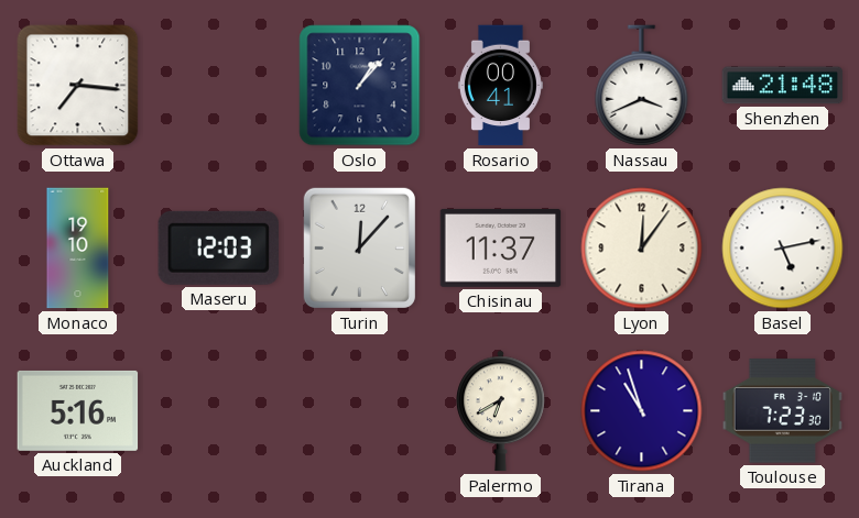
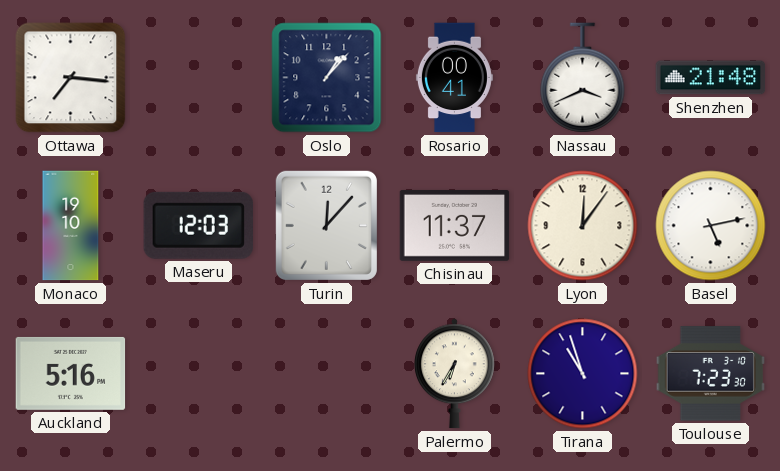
Palermo: 6:40 -> 6:35
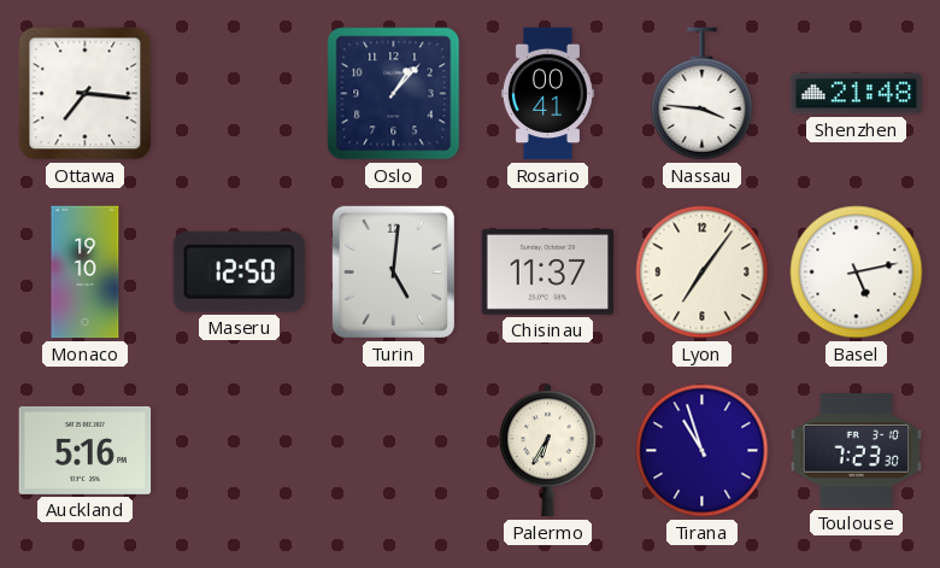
Nassau: 3:41 -> 3:46
Maseru: 12:03 -> 12:50
Turin: 12:07 -> 5:01
Lyon: 12:06 -> 7:06
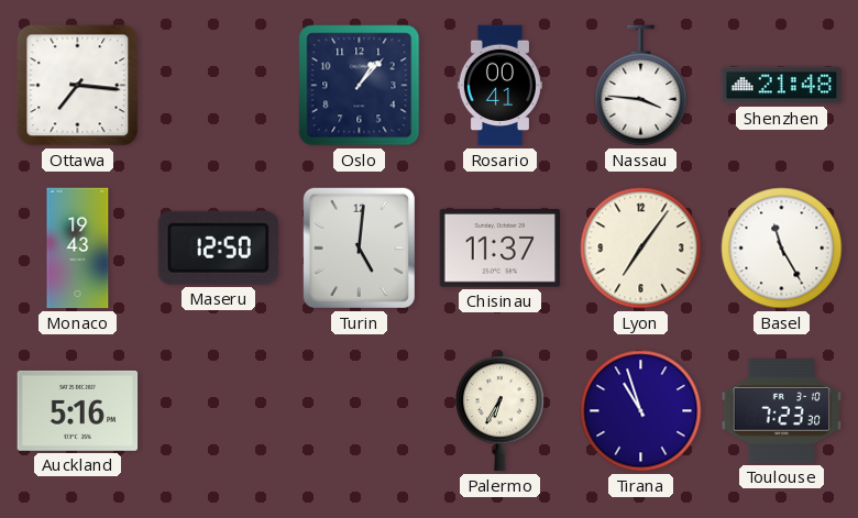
Monaco: 19:10 -> 19:43
Basel: 5:13 -> 11:25
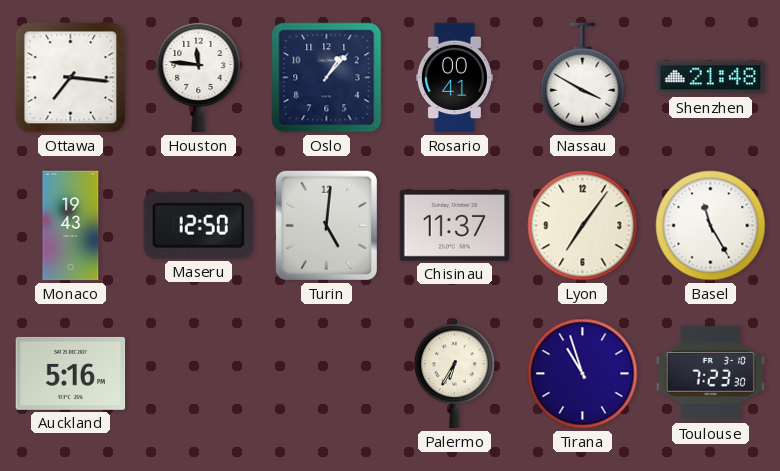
Houston: none -> 11:46
Nassau: 3:46 -> 3:50
